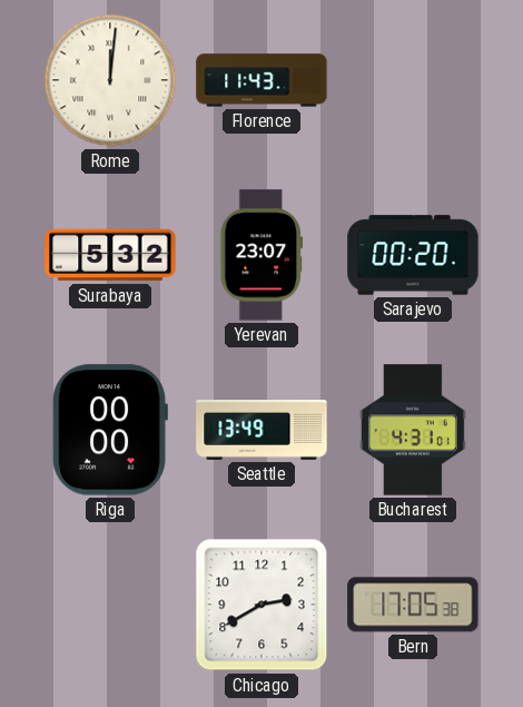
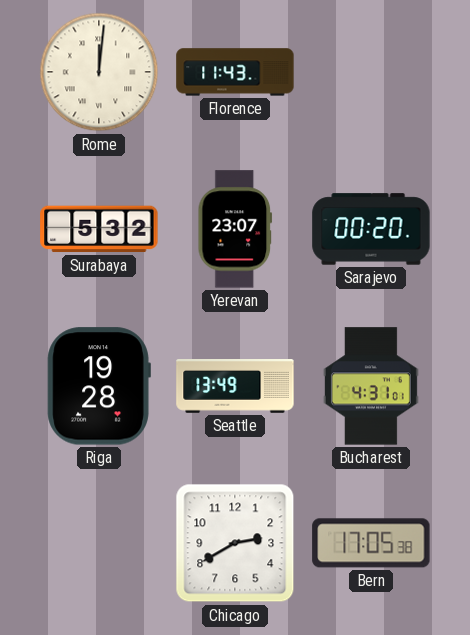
Riga: 00:00 -> 19:28
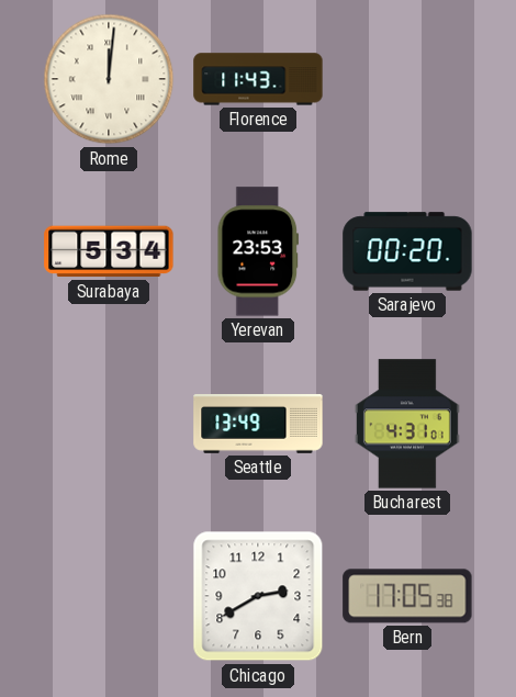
Surabaya: 5:32 -> 5:34
Yerevan: 23:07 -> 23:53
Riga: 19:28 -> none
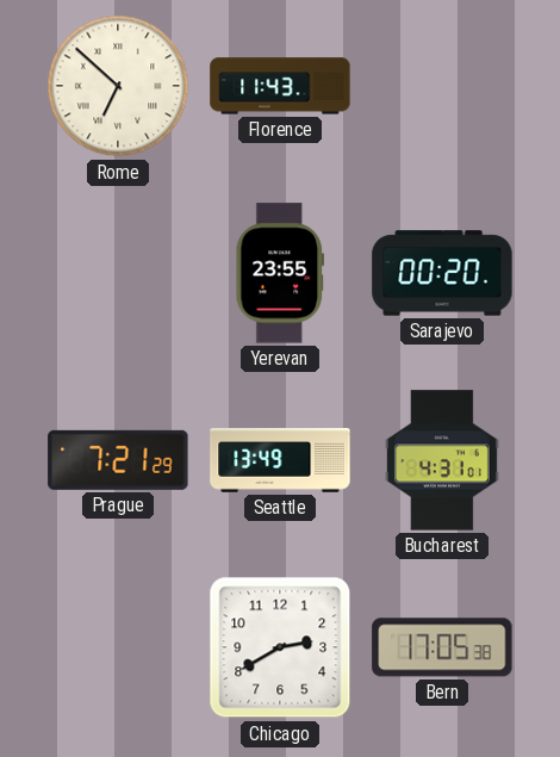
Rome: 12:01 -> 6:52
Surabaya: 5:34 -> none
Yerevan: 23:53 -> 23:55
Prague: none -> 7:21
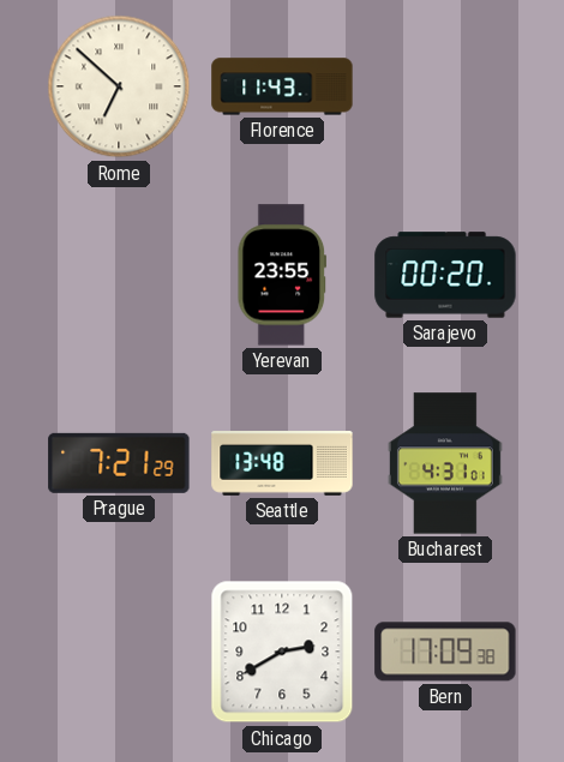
Seattle: 13:49 -> 13:48
Bern: 17:05 -> 17:09
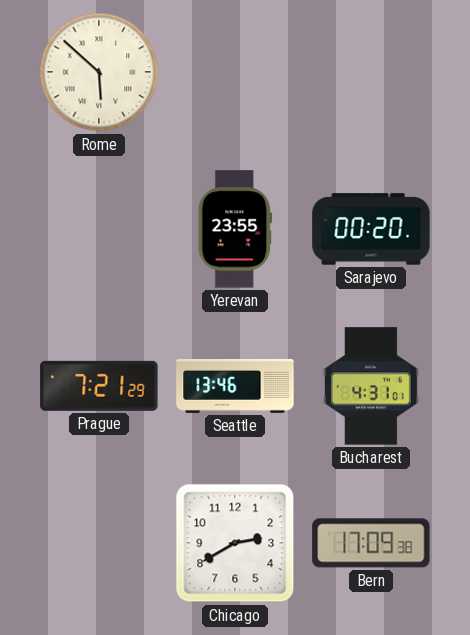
Rome: 6:52 -> 5:52
Florence: 11:43 -> none
Seattle: 13:48 -> 13:46
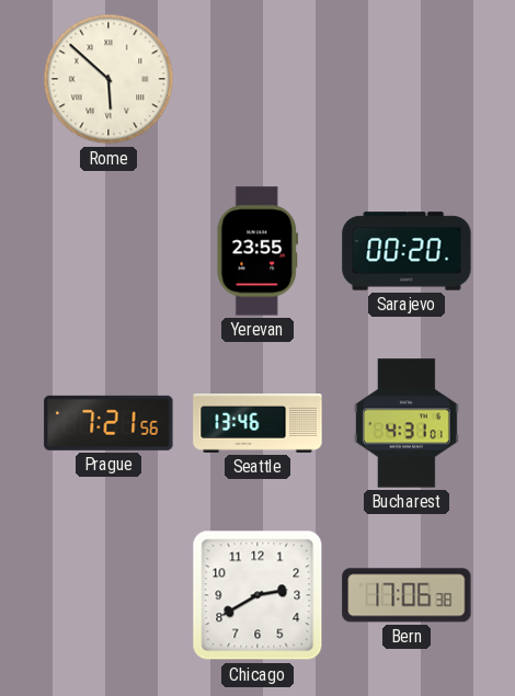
Prague: 7:21:29 -> 7:21:56
Bern: 17:09 -> 17:06
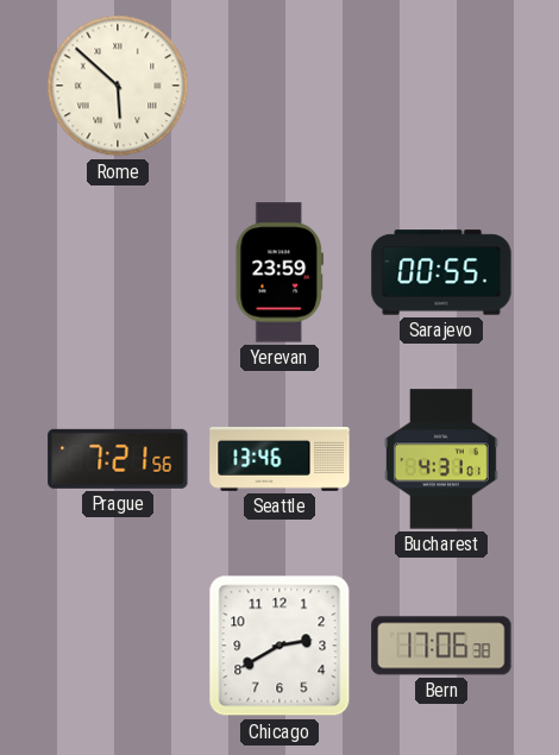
Yerevan: 23:55 -> 23:59
Sarajevo: 00:20 -> 00:55
